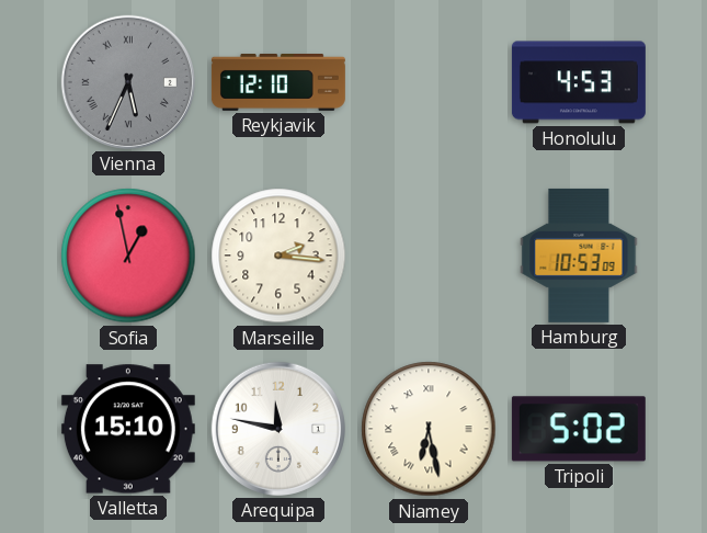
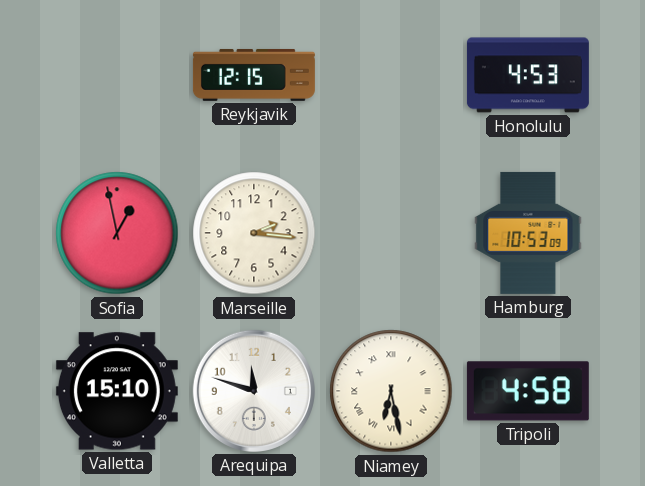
Vienna: 5:34 -> none
Reykjavik: 12:10 -> 12:15
Arequipa: 11:47 -> 11:48
Tripoli: 5:02 -> 4:58
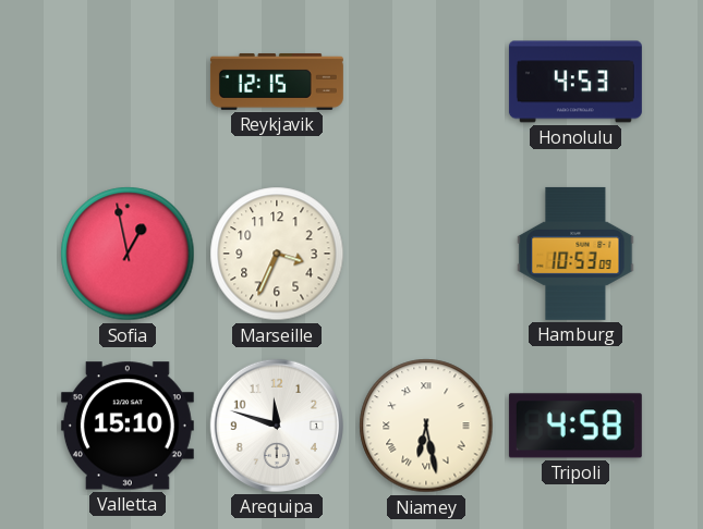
Marseille: 2:16 -> 3:34
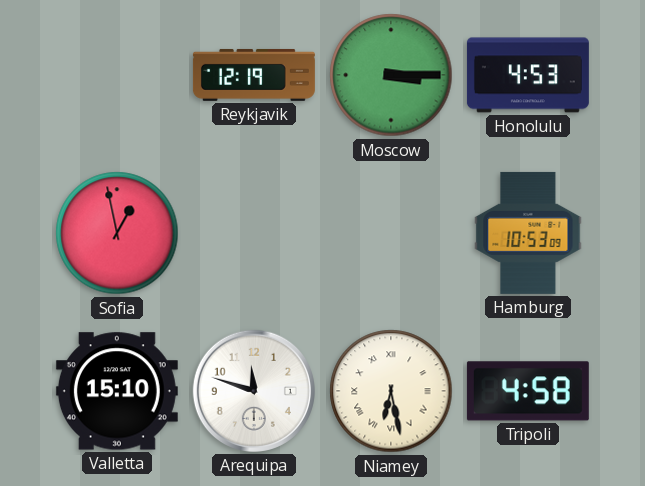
Reykjavik: 12:15 -> 12:19
Moscow: none -> 3:15
Marseille: 3:34 -> none
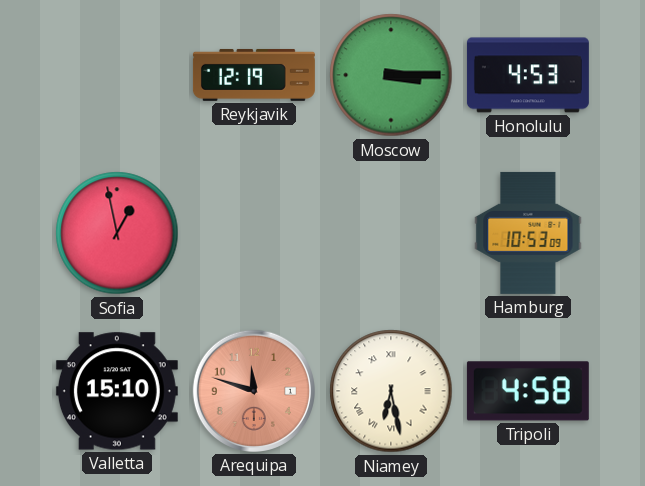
Arequipa dial: white -> salmon
